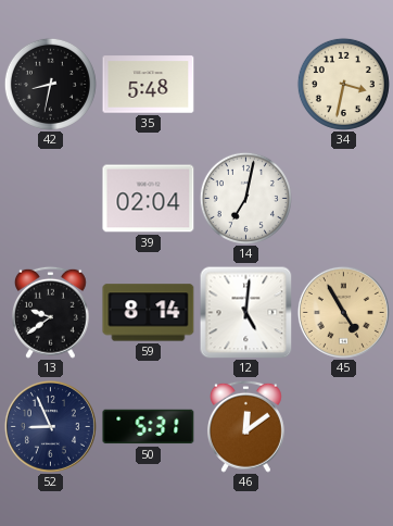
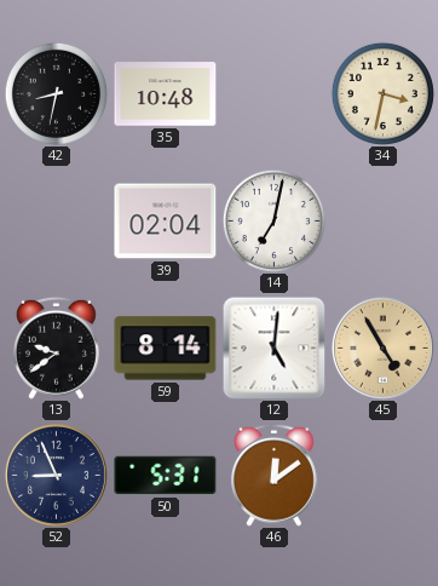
35: 5:48 -> 10:48
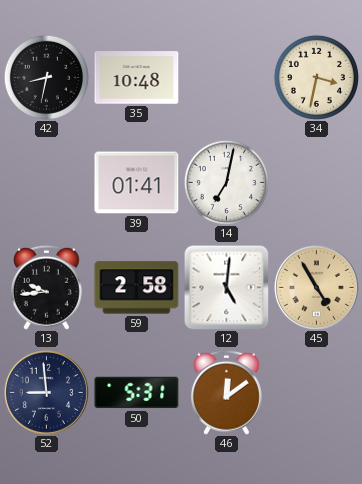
39: 02:04 -> 01:41
13: 9:39 -> 9:44
59: 8:14 -> 2:58
52: 8:56 -> 8:59
